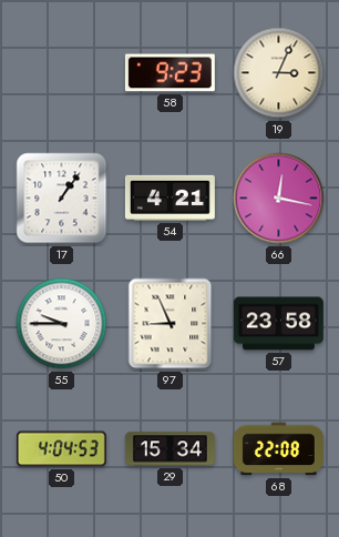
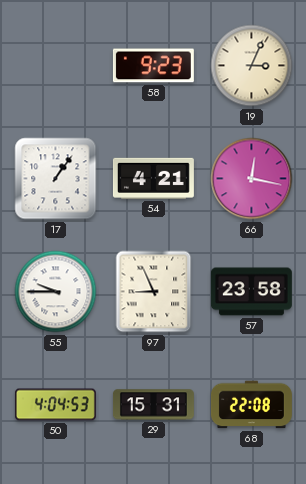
29: 15:34 -> 15:31
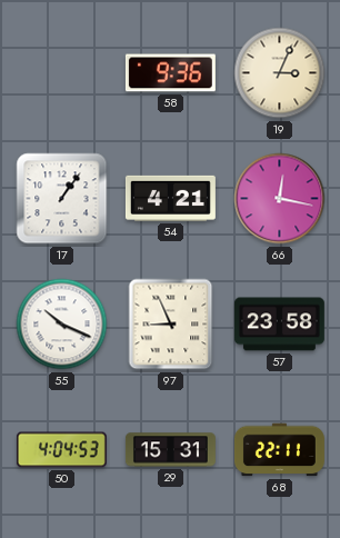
58: 9:23 -> 9:36
55: 9:45 -> 10:19
68: 22:08 -> 22:11
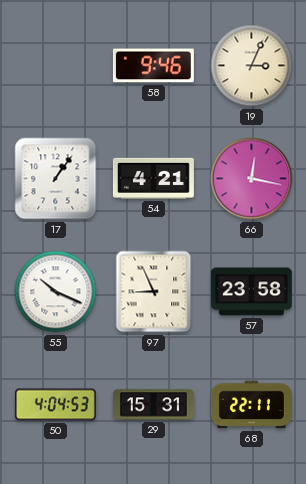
58: 9:36 -> 9:46
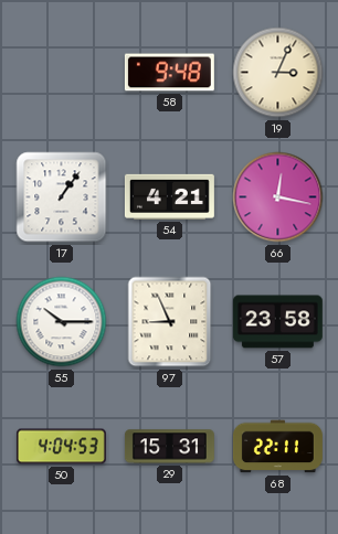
58: 9:46 -> 9:48
55: 10:19 -> 10:15
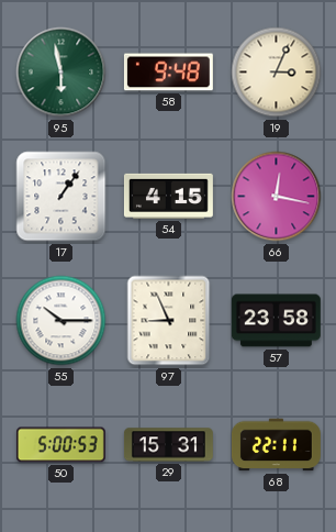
95: none -> 5:58
54: 4:21 -> 4:15
50: 4:04 -> 5:00
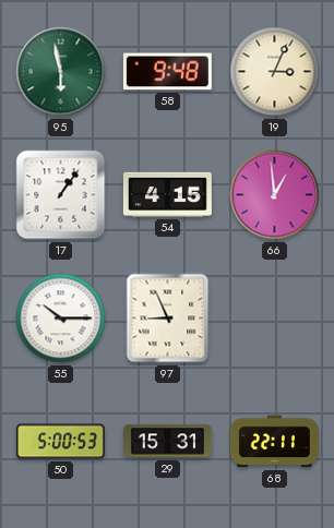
66: 12:17 -> 12:59
57: 23:58 -> none
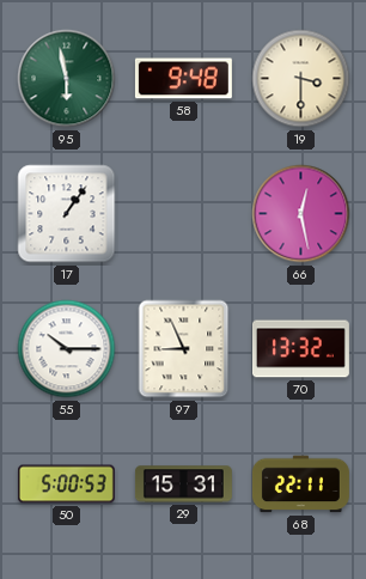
19: 3:04 -> 3:30
54: 4:15 -> none
66: 12:59 -> 12:28
70: none -> 13:32
